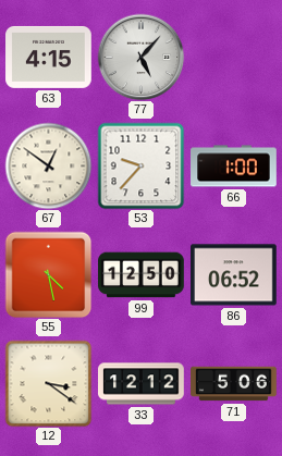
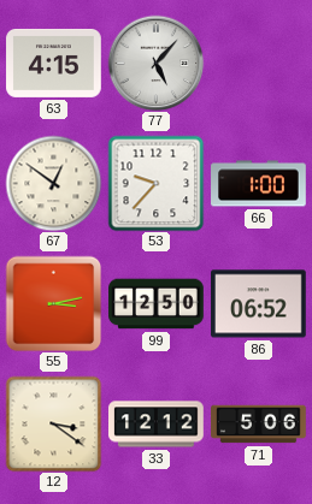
55: 4:28 -> 3:13
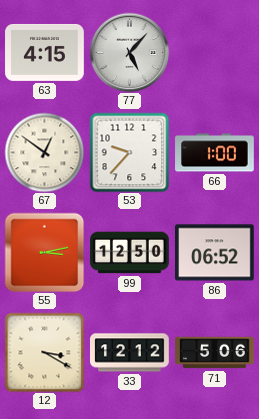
12: 3:21 -> 3:20
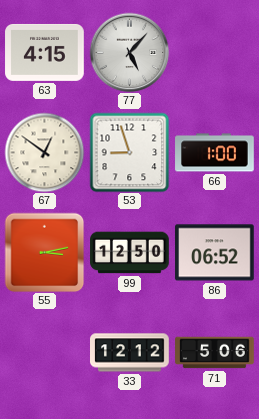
53: 9:37 -> 8:57
12: 3:20 -> none
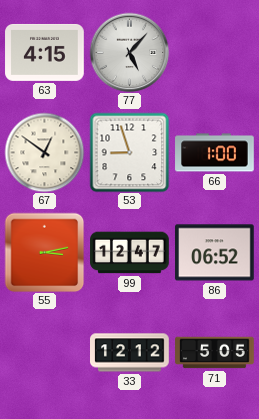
99: 12:50 -> 12:47
71: 5:06 -> 5:05
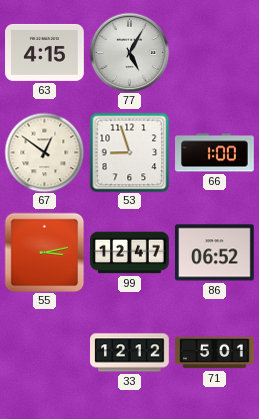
77: 5:07 -> 5:05
71: 5:05 -> 5:01
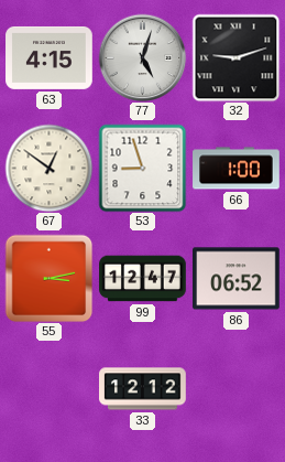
77: 5:05 -> 5:03
32: none -> 9:12
71: 5:01 -> none
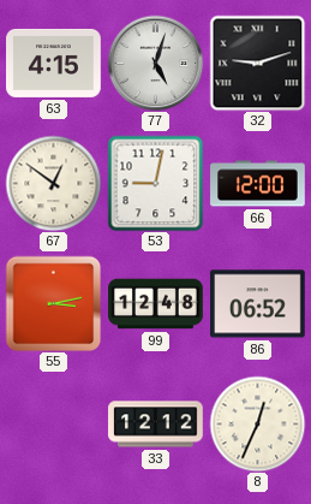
53: 8:57 -> 9:02
66: 1:00 -> 12:00
99: 12:47 -> 12:48
8: none -> 12:34
